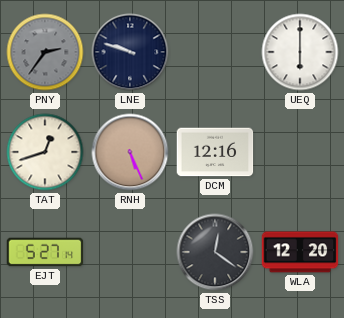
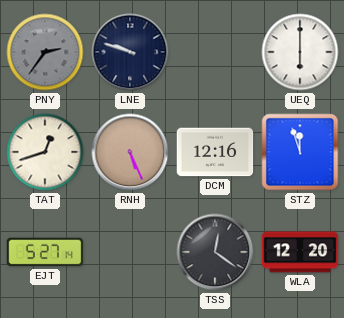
STZ: none -> 11:57
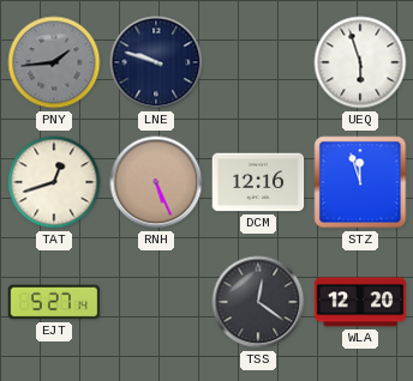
PNY: 2:36 -> 1:44
UEQ: 6:00 -> 5:57
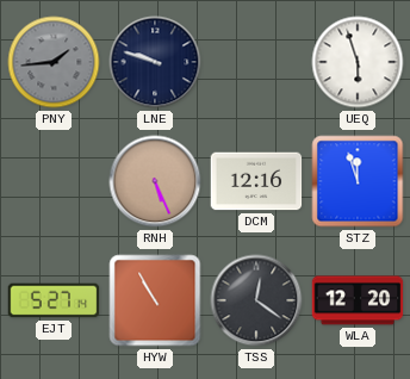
TAT: 12:42 -> none
HYW: none -> 10:55
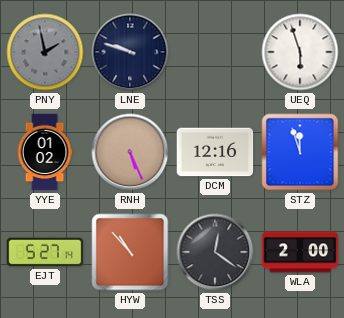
PNY: 1:44 -> 1:58
YYE: none -> 01:02
HYW: 10:55 -> 10:53
WLA: 12:20 -> 2:00
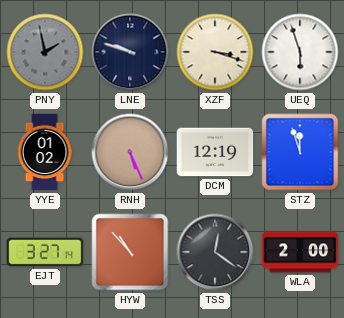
XZF: none -> 3:18
DCM: 12:16 -> 12:19
EJT: 5:27 -> 3:27
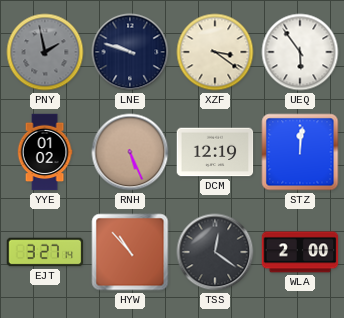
XZF: 3:18 -> 3:21
UEQ: 5:57 -> 5:54
STZ: 11:57 -> 12:01
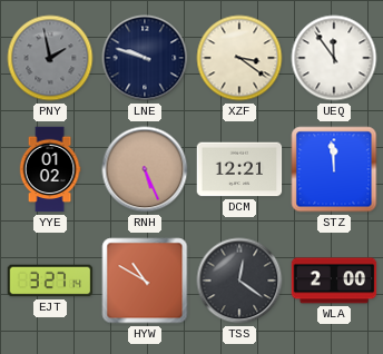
UEQ: 5:54 -> 11:54
DCM: 12:19 -> 12:21
STZ: 12:01 -> 11:59
HYW: 10:53 -> 10:50
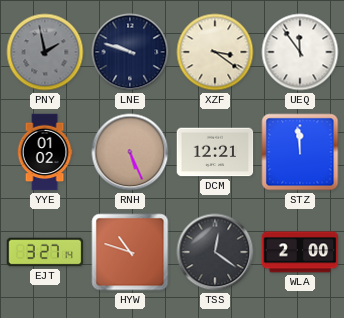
HYW: 10:50 -> 10:48
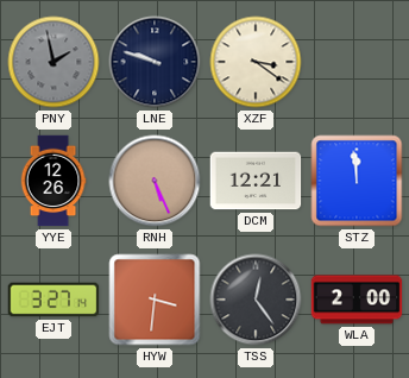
UEQ: 11:54 -> none
YYE: 01:02 -> 12:26
HYW: 10:48 -> 3:31
TSS: 12:21 -> 12:24
